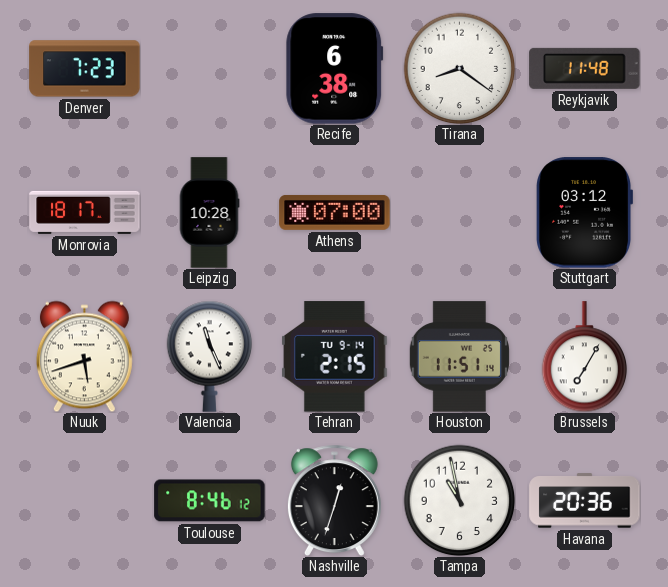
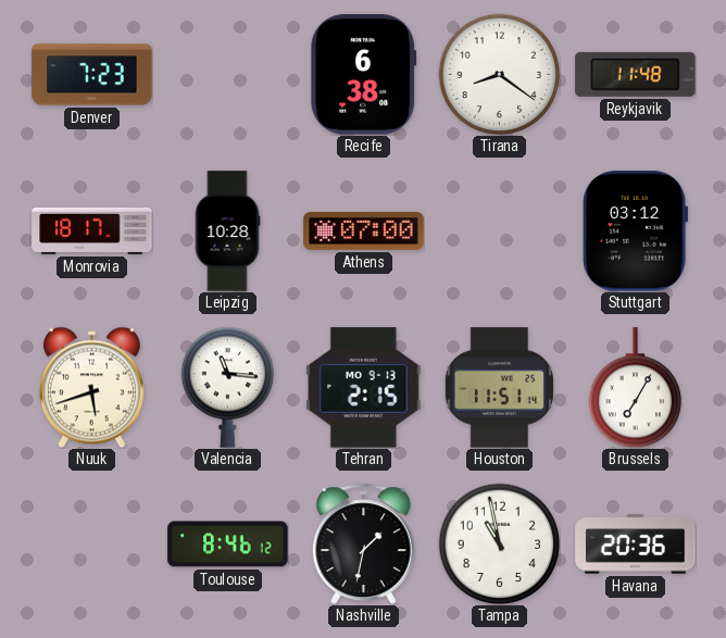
Valencia: 11:26 -> 11:16
Tehran date: TU 9-14 -> MO 9-13
Nashville: 12:33 -> 1:32
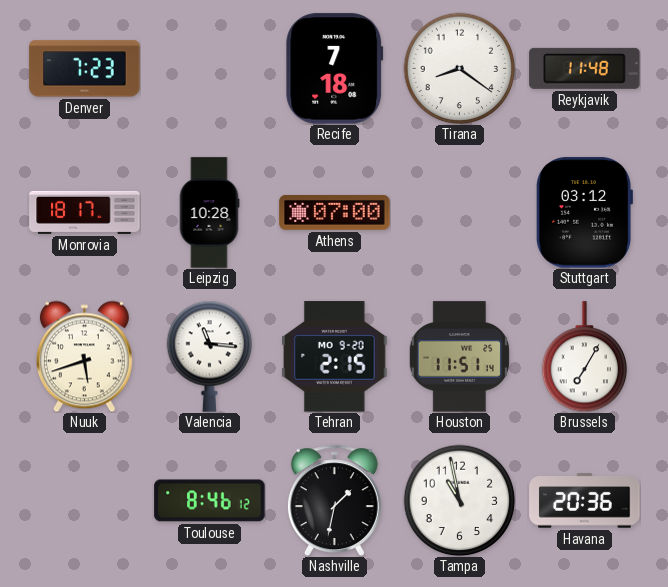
Recife: 6:38 -> 7:18
Tehran date: MO 9-13 -> MO 9-20
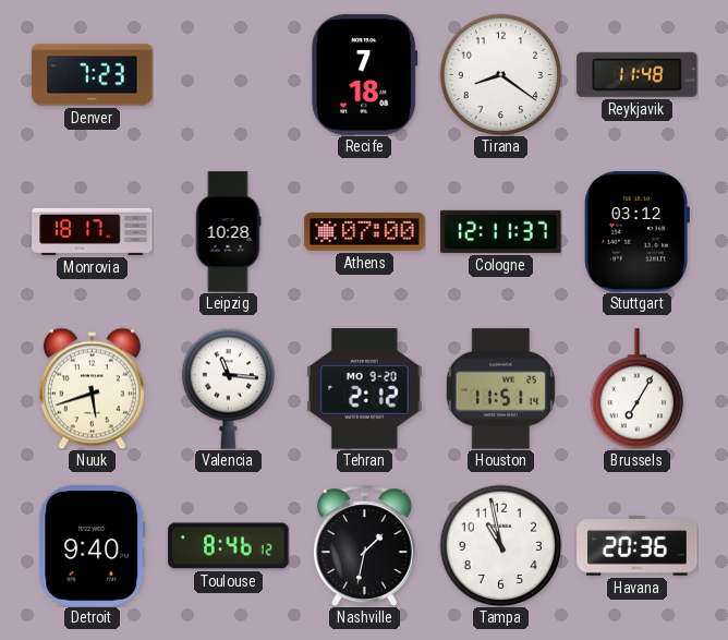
Cologne: none -> 12:11
Tehran: 2:15 -> 2:12
Detroit: none -> 9:40
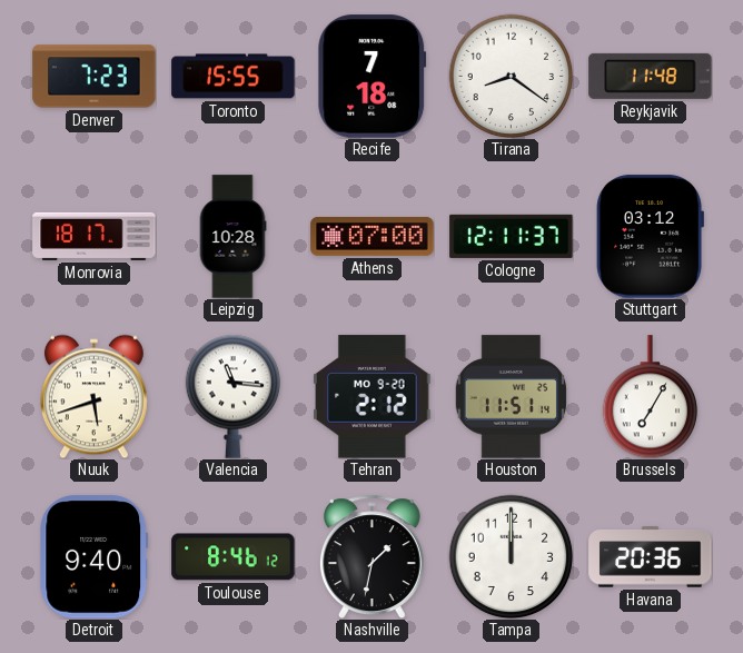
Toronto: none -> 15:55
Tampa: 10:58 -> 12:00
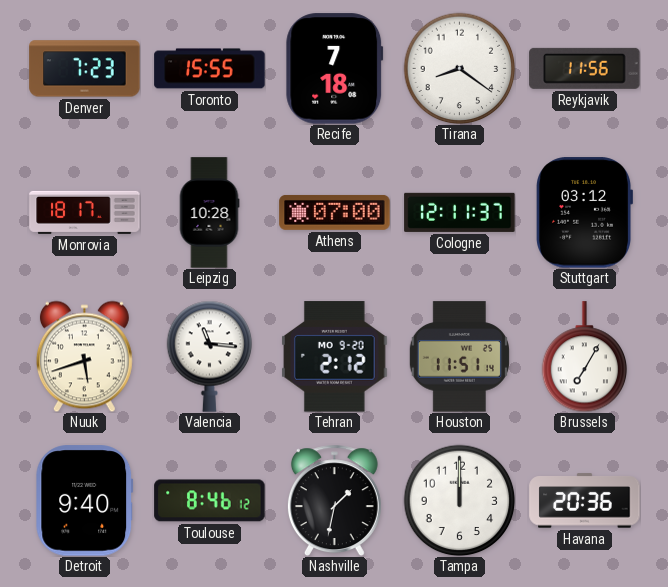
Reykjavik: 11:48 -> 11:56
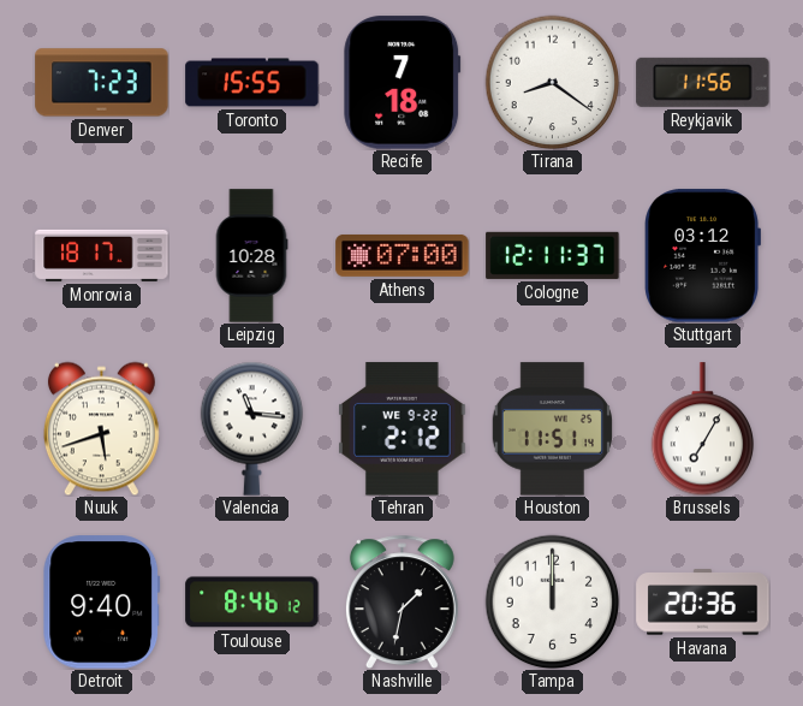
Tehran date: MO 9-20 -> WE 9-22
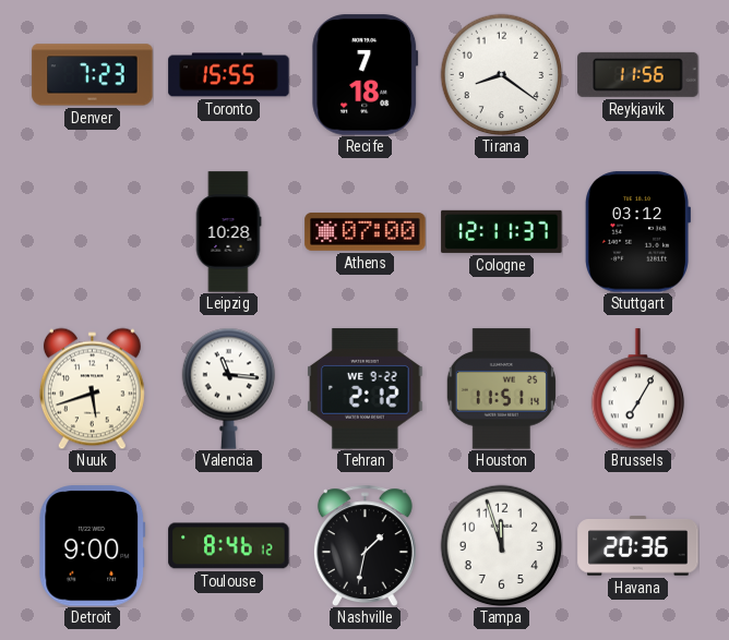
Monrovia: 18:17 -> none
Detroit: 9:40 -> 9:00
Tampa: 12:00 -> 11:57
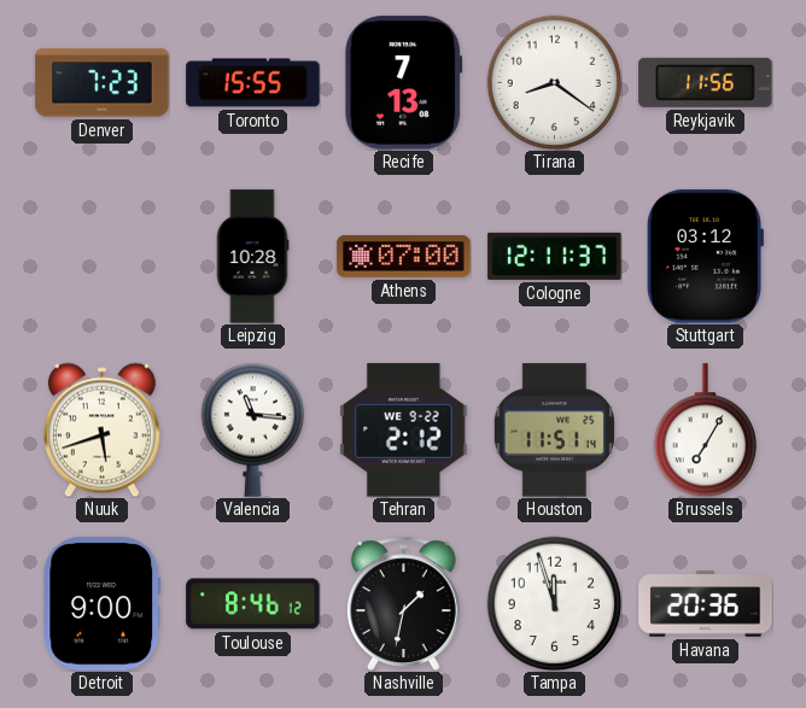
Recife: 7:18 -> 7:13
